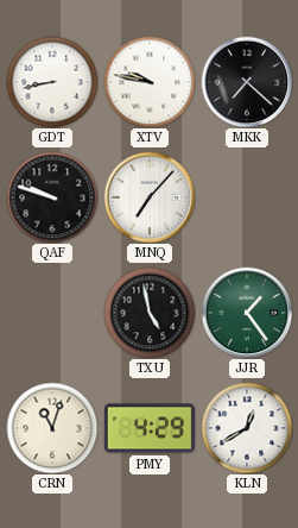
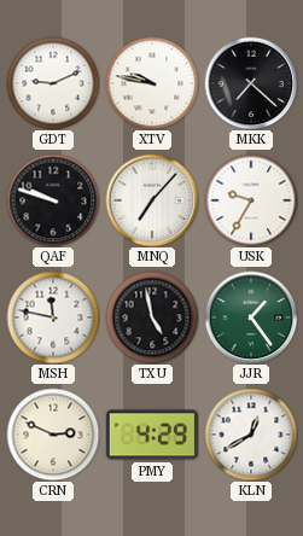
GDT: 8:43 -> 9:11
USK: none -> 9:35
MSH: none -> 11:47
CRN: 11:03 -> 2:49
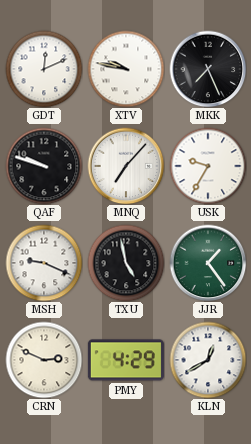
GDT: 9:11 -> 12:11
MKK: 7:22 -> 7:26
MSH: 11:47 -> 9:19
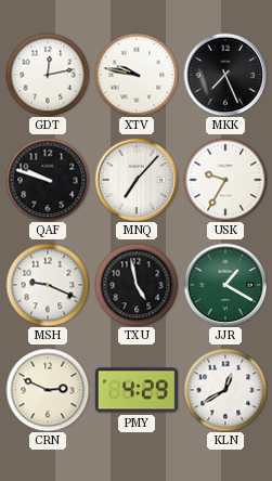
GDT: 12:11 -> 12:13
JJR: 1:24 -> 1:20
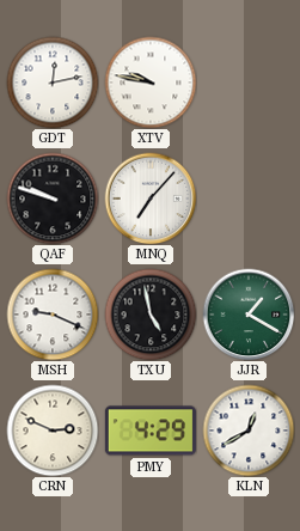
MKK: 7:26 -> none
USK: 9:35 -> none
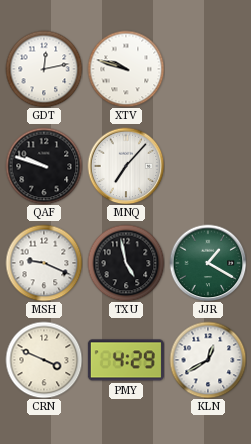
XTV: 9:47 -> 9:48
CRN: 2:49 -> 3:49
